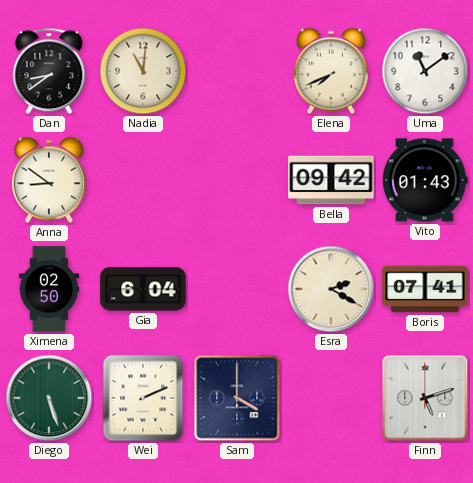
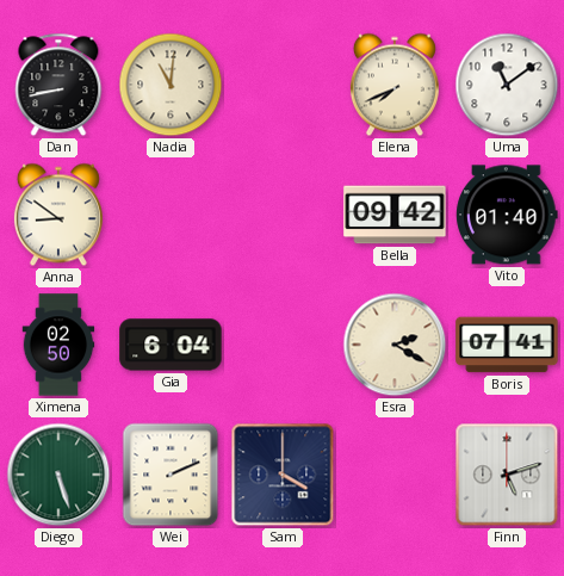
Dan: 8:39 -> 8:43
Vito: 01:43 -> 01:40
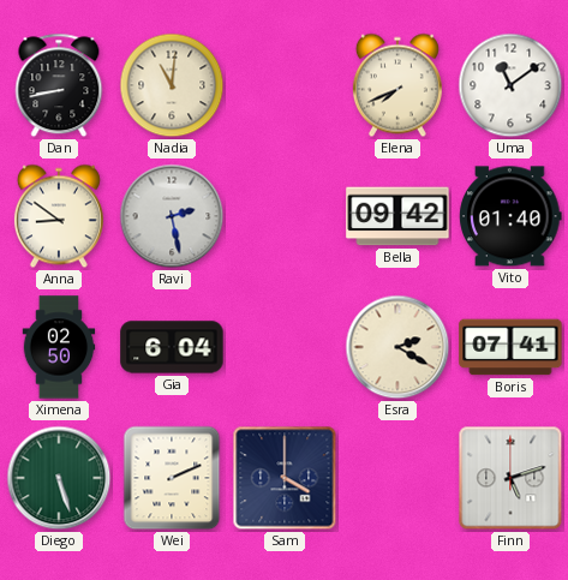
Ravi: none -> 2:28
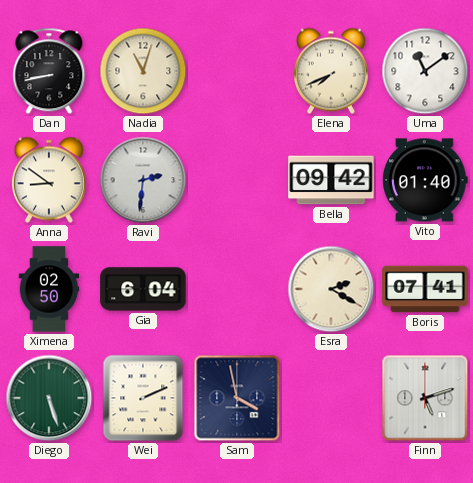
Nadia: 11:01 -> 11:03
Ravi: 2:28 -> 2:31
Sam: 4:00 -> 3:58
